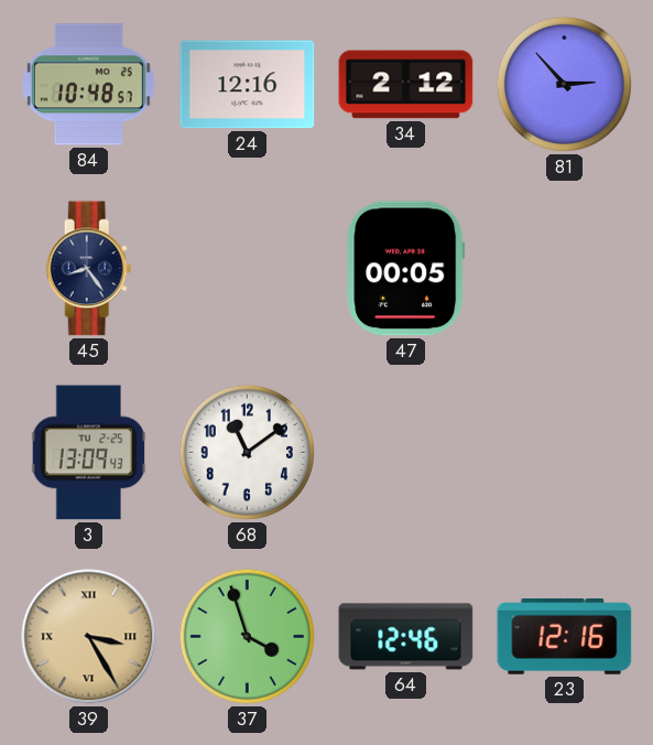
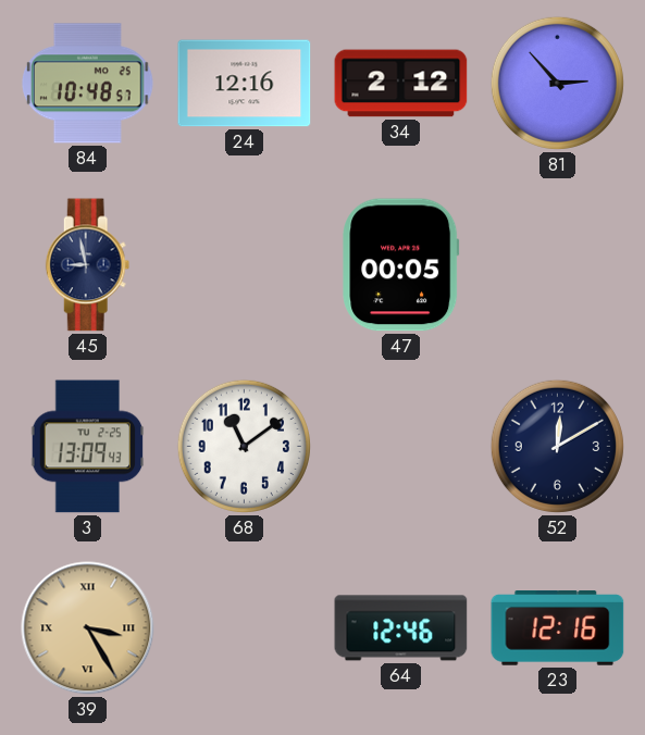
45: 8:24 -> 8:58
52: none -> 12:10
37: 3:57 -> none
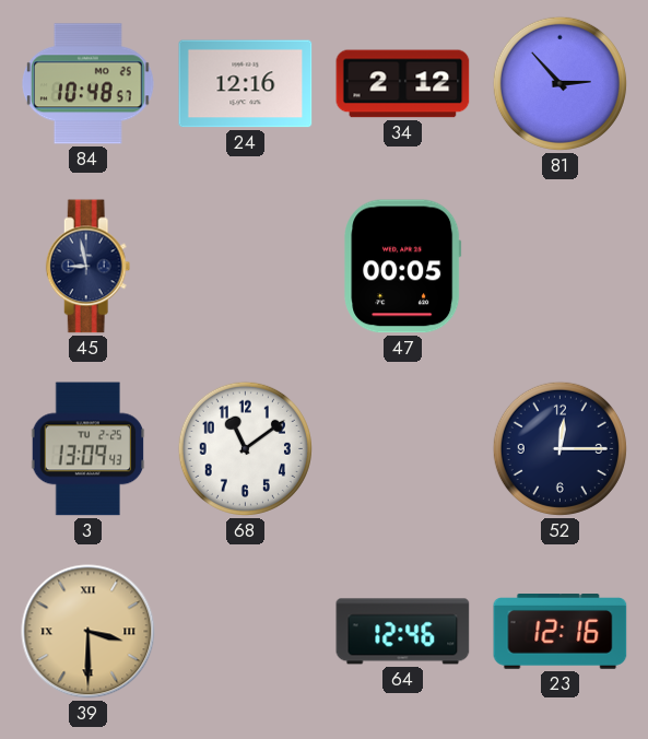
52: 12:10 -> 12:15
39: 3:25 -> 3:30
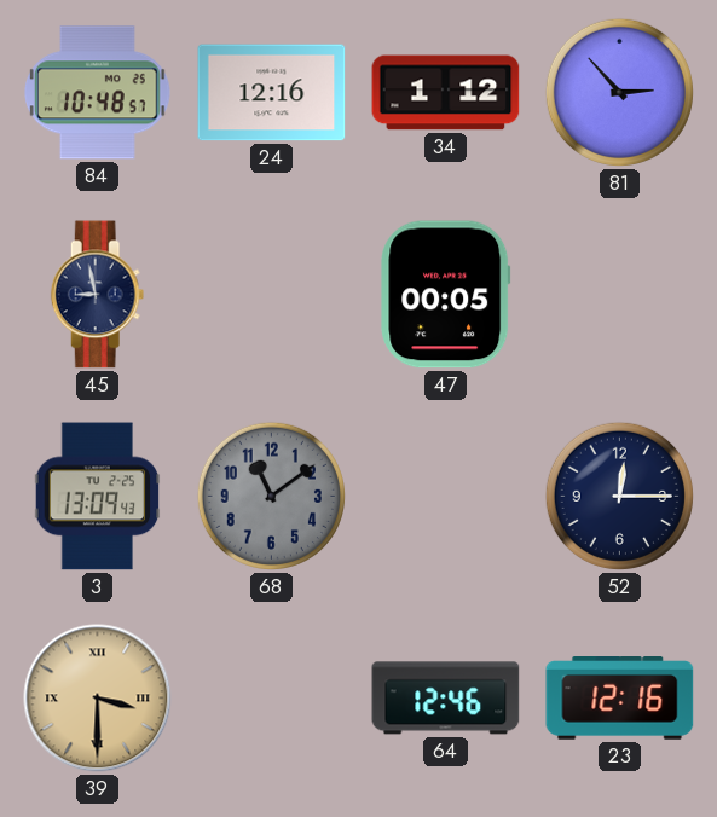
34: 2:12 -> 1:12
68 dial: white -> grey
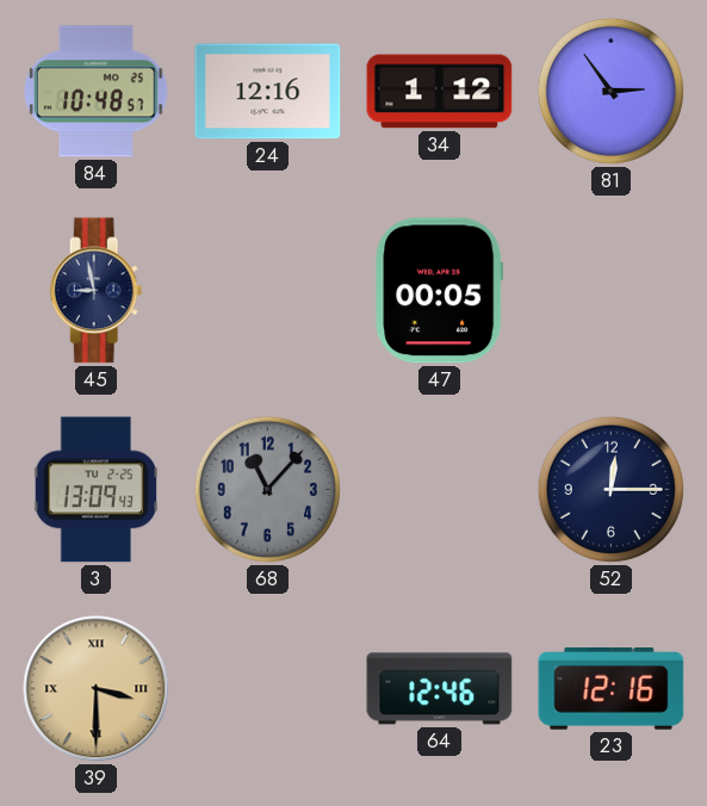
81: 2:53 -> 2:54
68: 11:09 -> 11:07
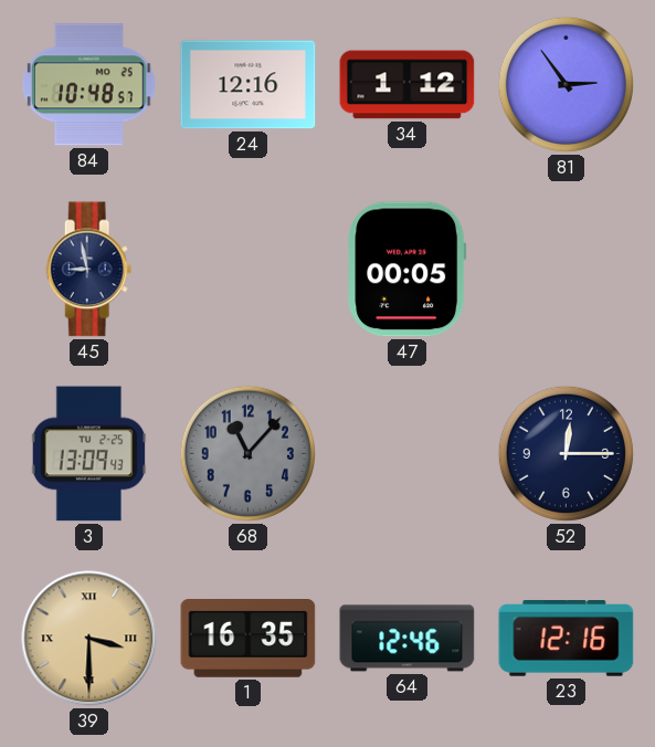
1: none -> 16:35
